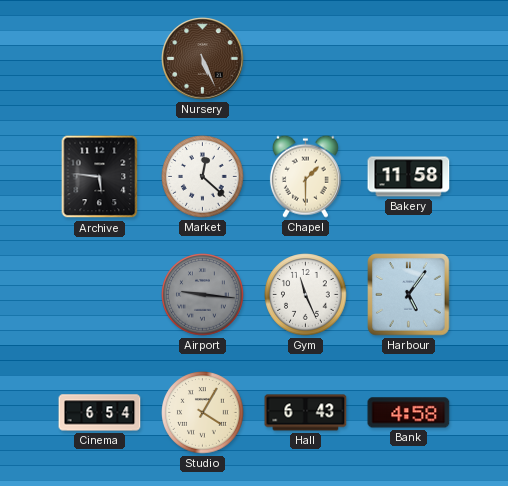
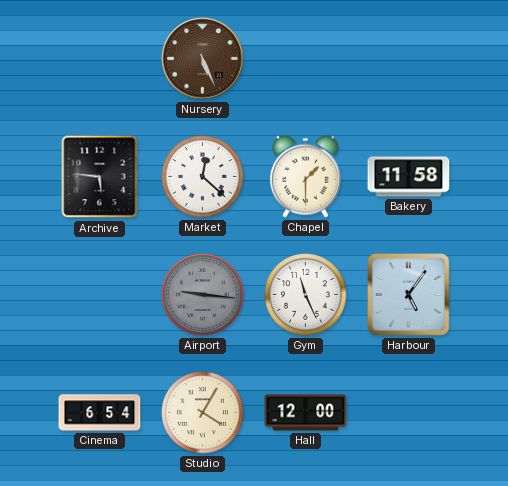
Hall: 6:43 -> 12:00
Bank: 4:58 -> none
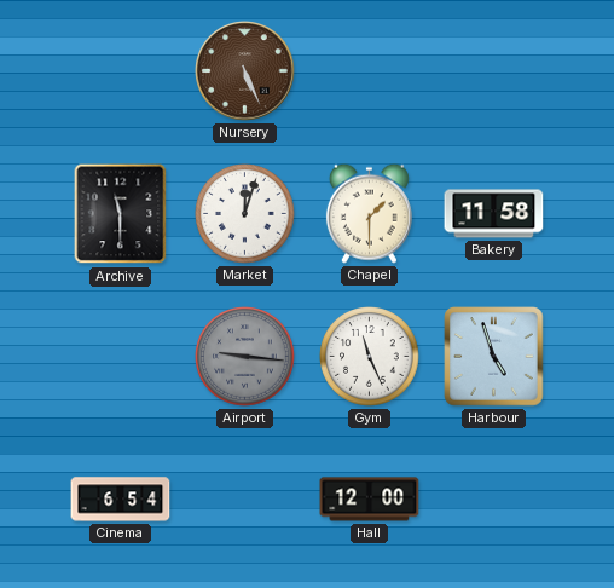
Archive: 5:46 -> 11:30
Market: 12:22 -> 12:03
Harbour: 5:06 -> 4:57
Studio: 4:05 -> none
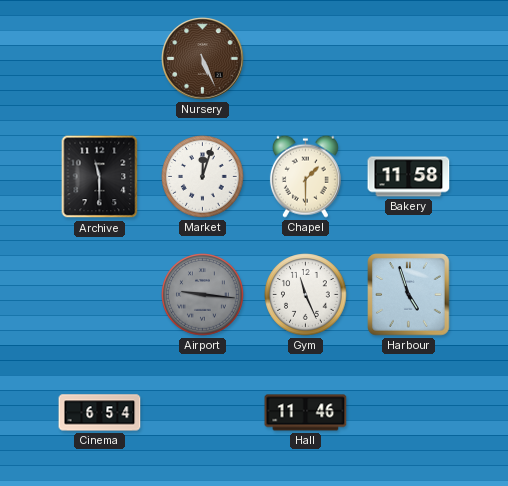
Hall: 12:00 -> 11:46
